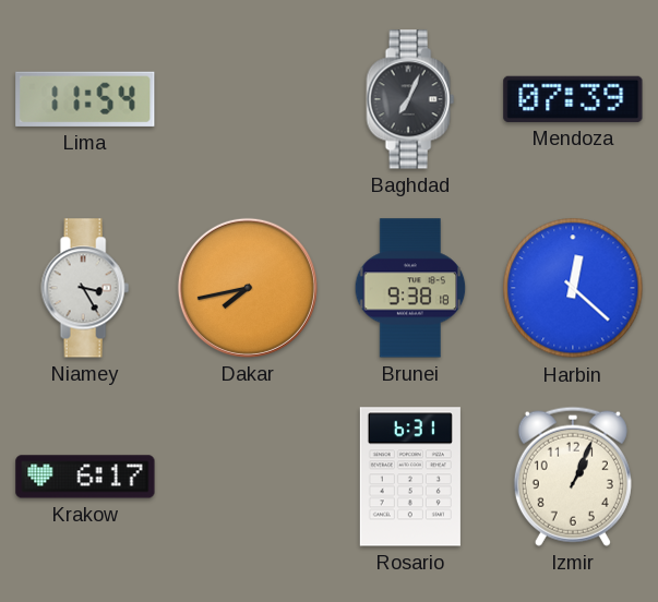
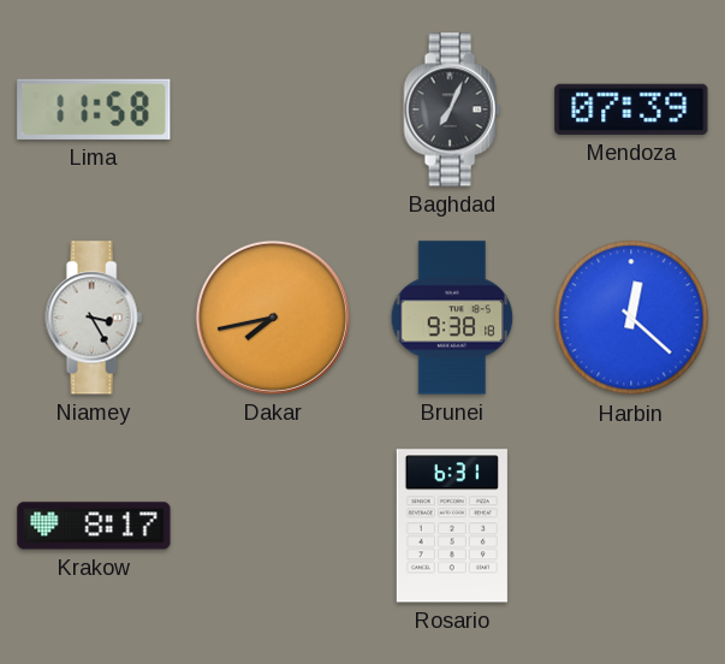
Lima: 11:54 -> 11:58
Krakow: 6:17 -> 8:17
Izmir: 1:04 -> none
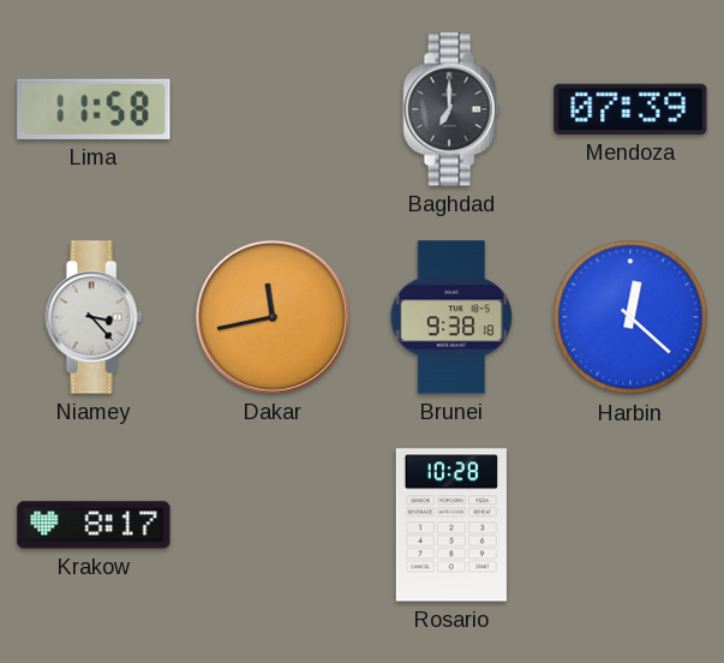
Baghdad: 7:04 -> 7:00
Niamey: 3:25 -> 3:23
Dakar: 7:43 -> 11:43
Rosario: 6:31 -> 10:28
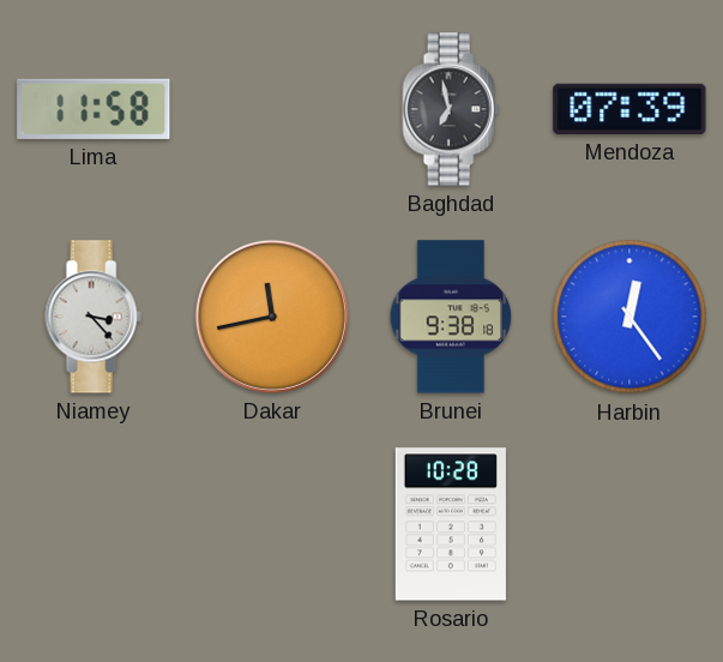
Baghdad: 7:00 -> 6:58
Harbin: 12:22 -> 12:24
Krakow: 8:17 -> none
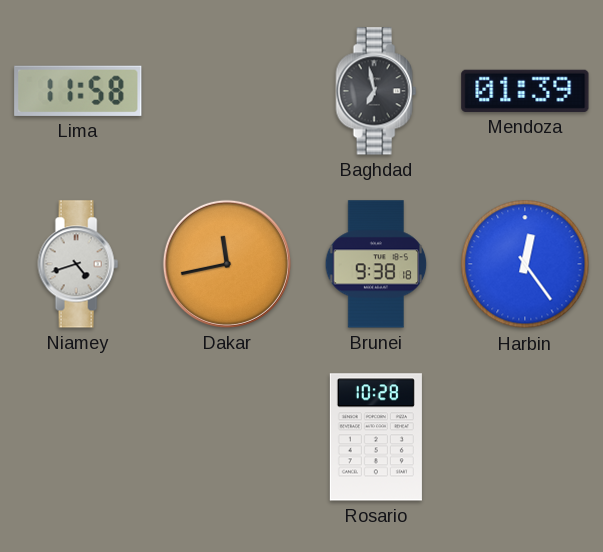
Mendoza: 07:39 -> 01:39
Niamey: 3:23 -> 4:42
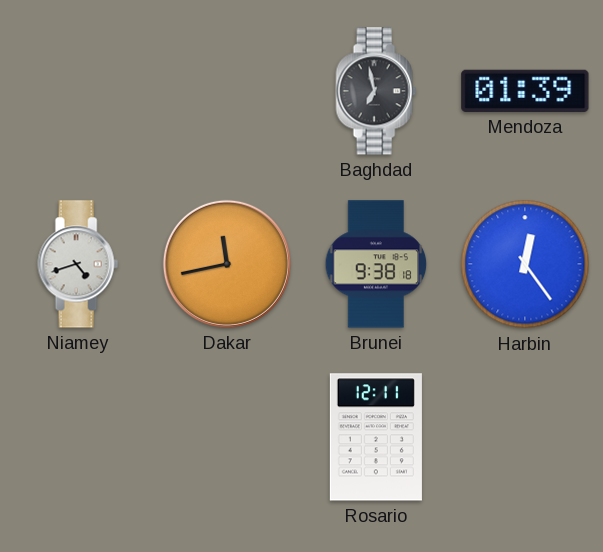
Lima: 11:58 -> none
Rosario: 10:28 -> 12:11
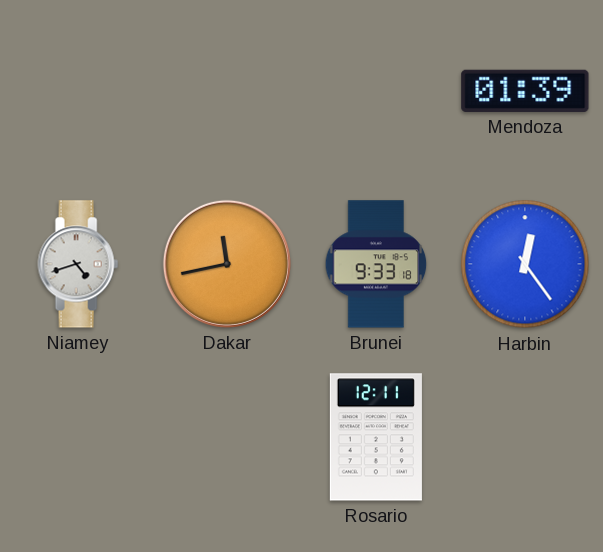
Baghdad: 6:58 -> none
Brunei: 9:38 -> 9:33
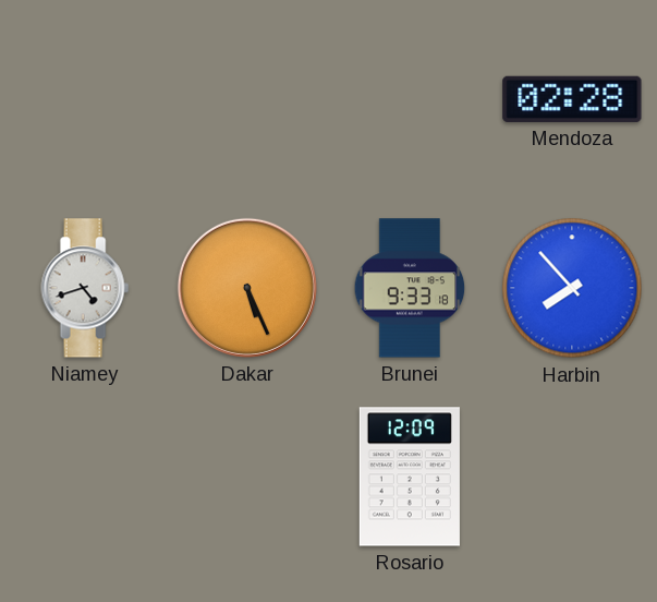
Mendoza: 01:39 -> 02:28
Dakar: 11:43 -> 5:26
Harbin: 12:24 -> 7:53
Rosario: 12:11 -> 12:09
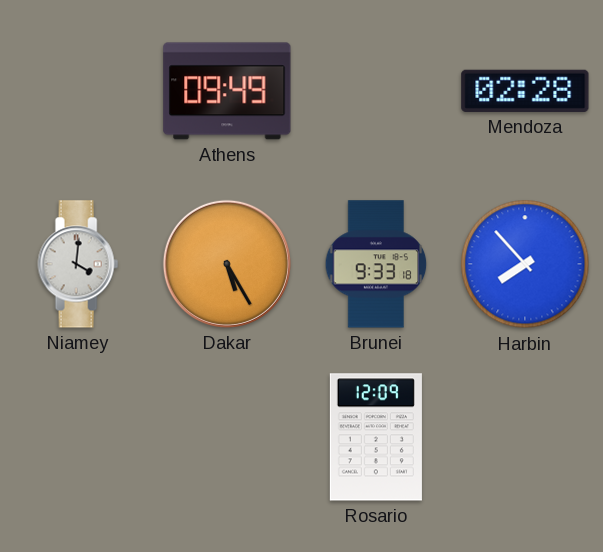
Athens: none -> 09:49
Niamey: 4:42 -> 4:01
Dakar: 5:26 -> 5:25
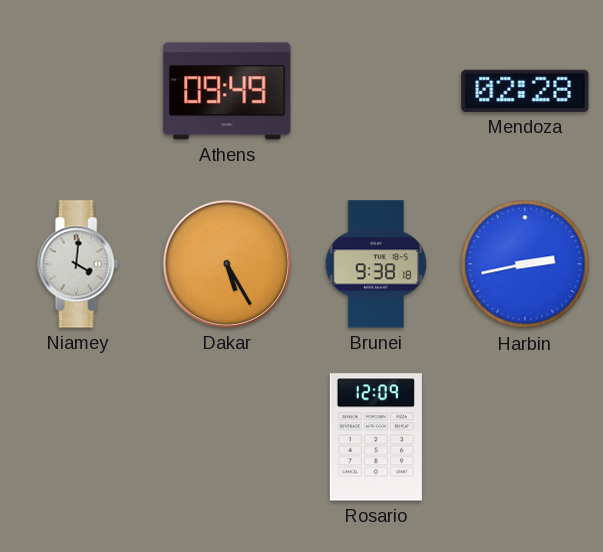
Brunei: 9:33 -> 9:38
Harbin: 7:53 -> 2:43
